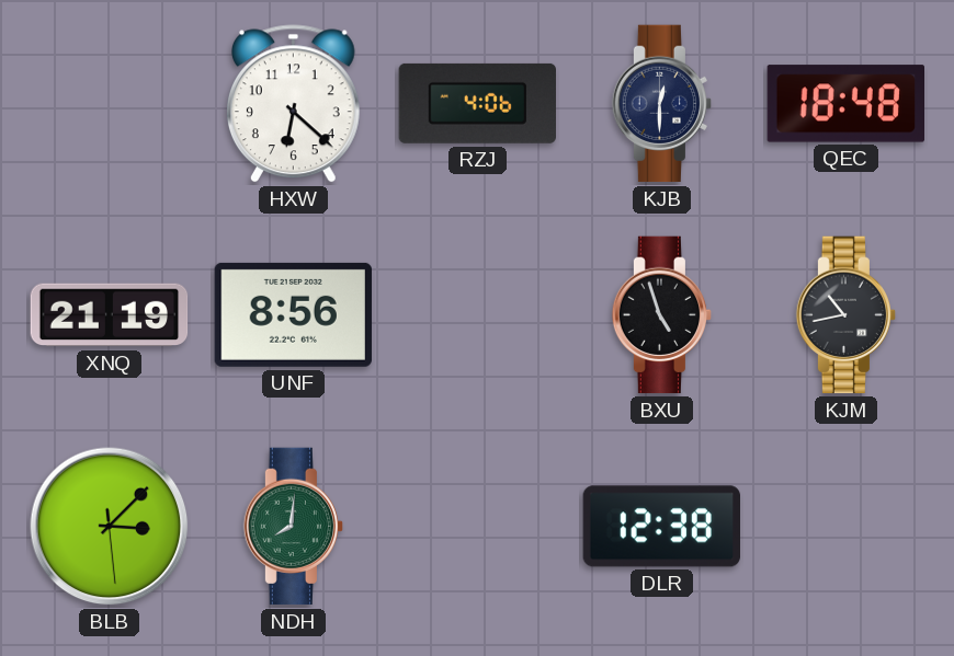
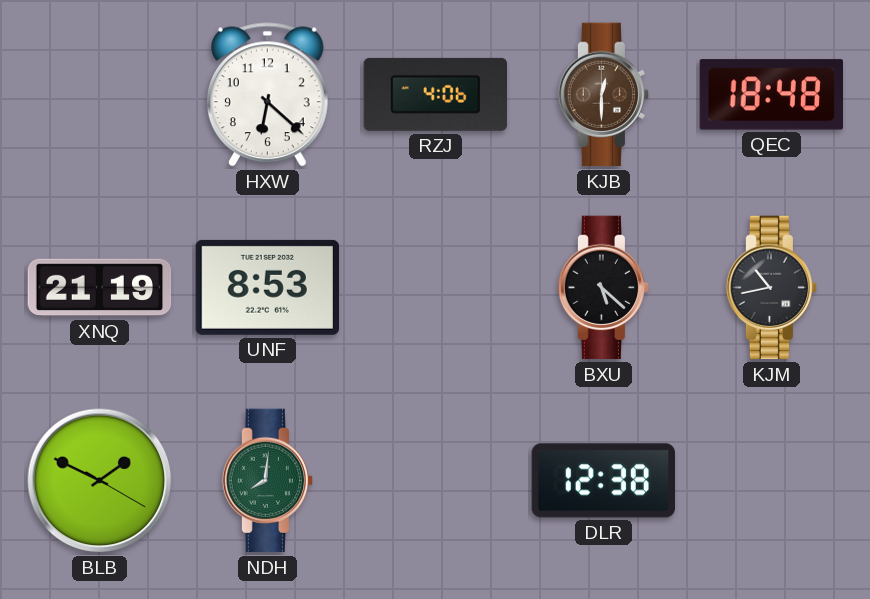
KJB dial: navy -> brown
UNF: 8:56 -> 8:53
BXU: 4:57 -> 5:22
BLB: 3:07 -> 1:49
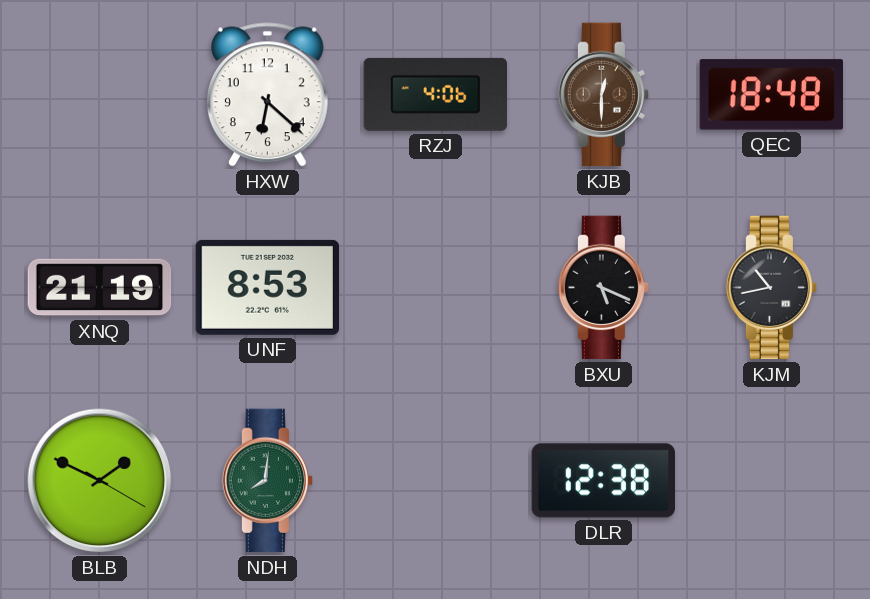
BXU: 5:22 -> 5:19
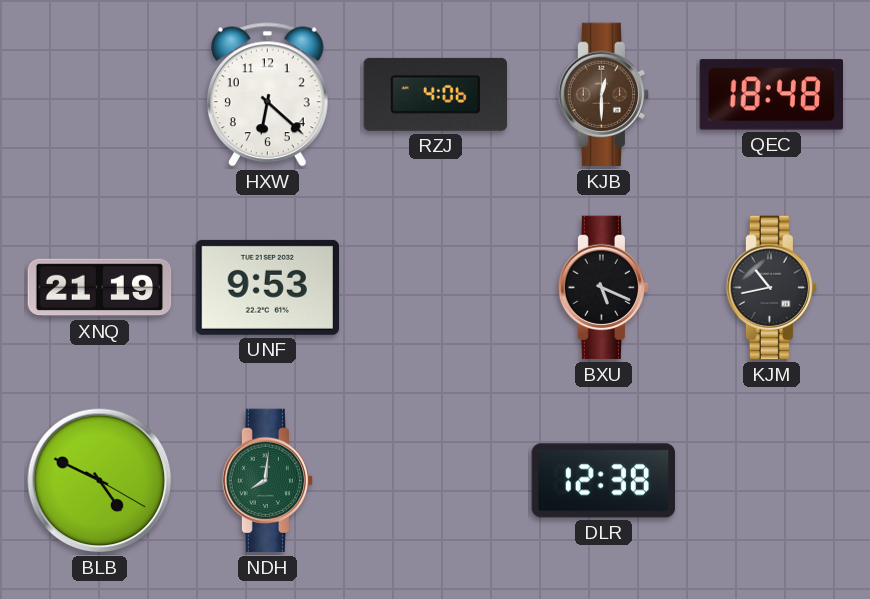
UNF: 8:53 -> 9:53
BLB: 1:49 -> 4:49
